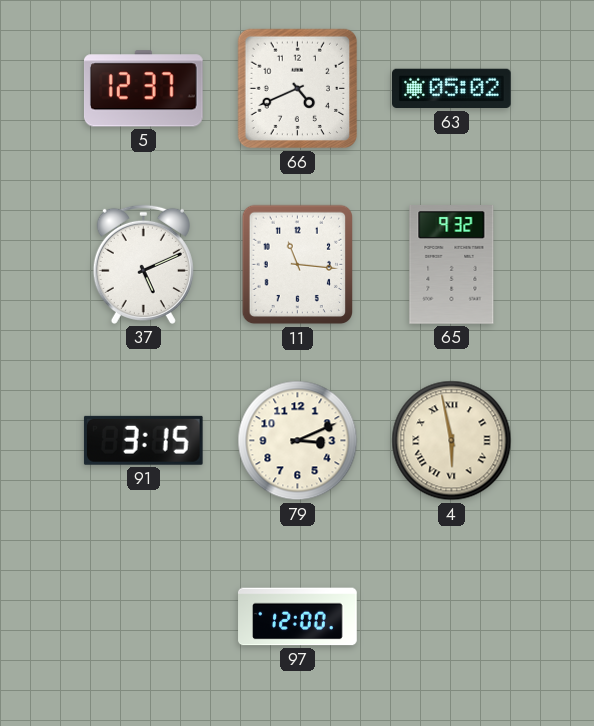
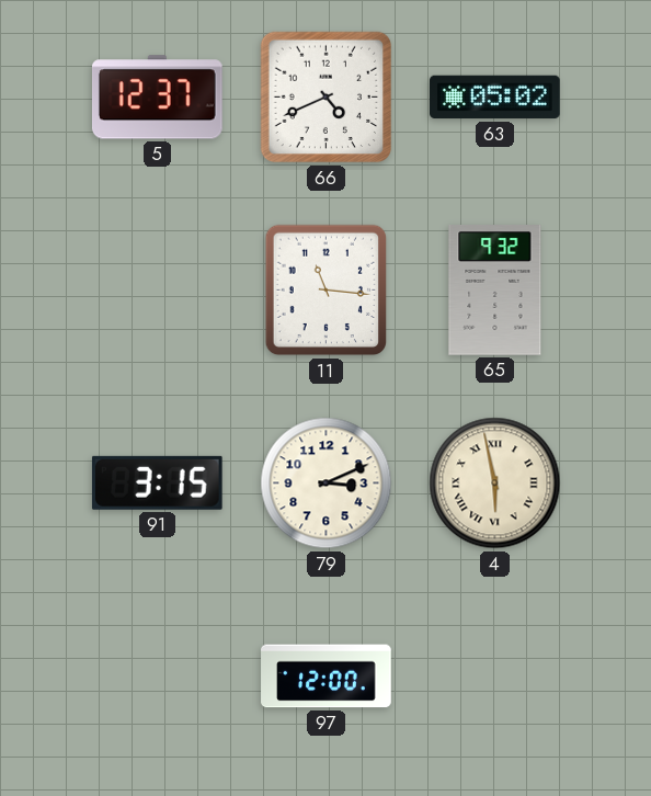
37: 5:11 -> none
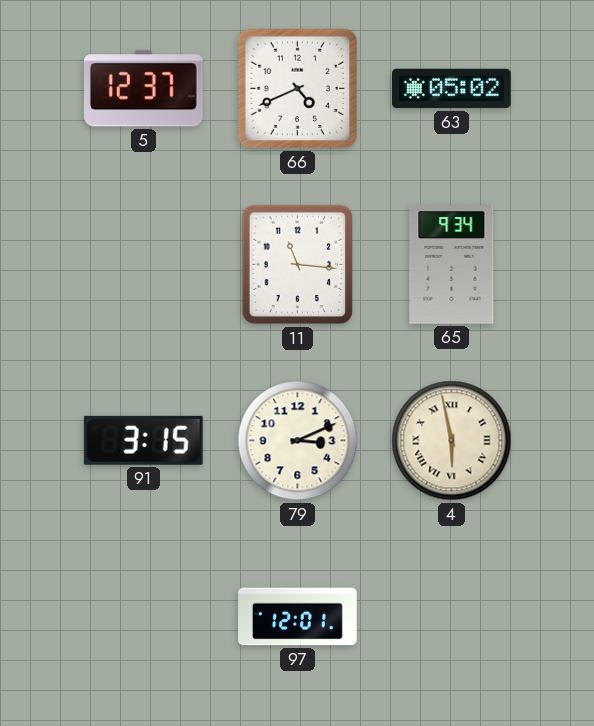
65: 9:32 -> 9:34
97: 12:00 -> 12:01
